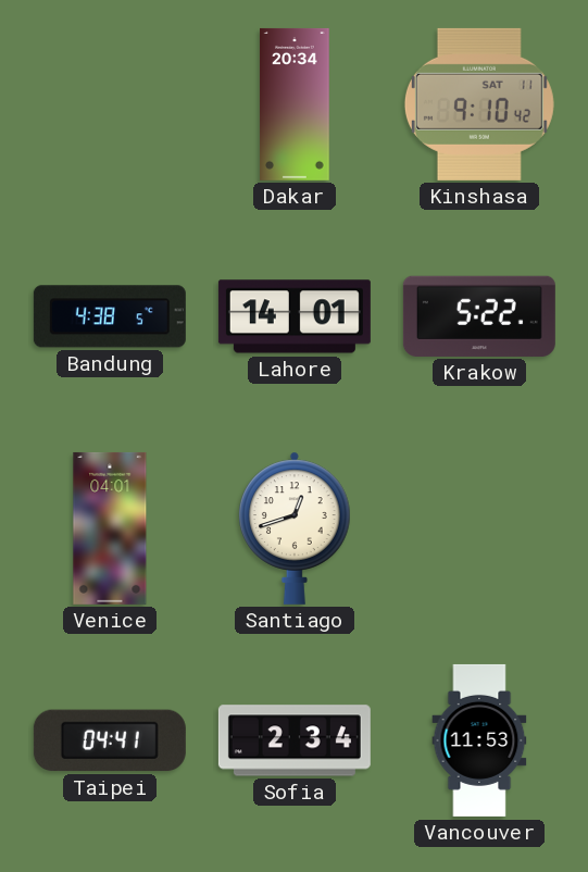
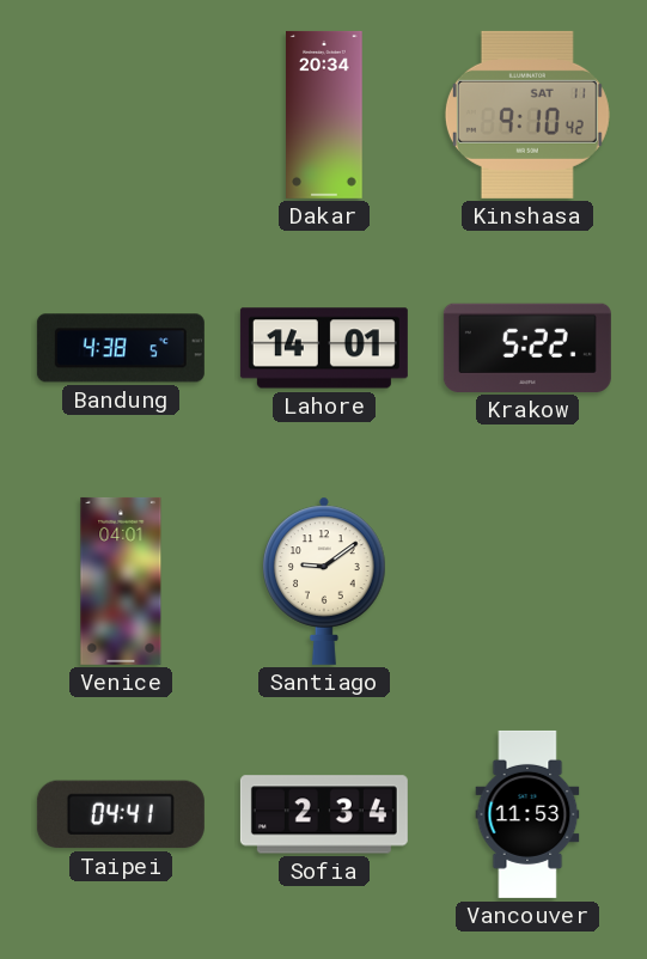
Santiago: 12:42 -> 9:09
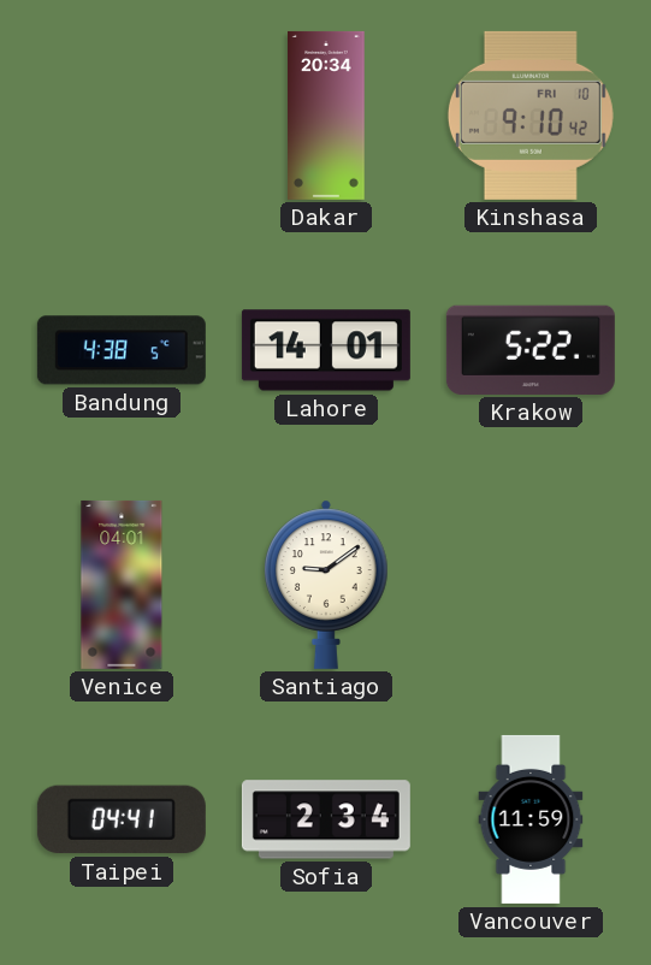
Kinshasa date: SAT 11 -> FRI 10
Vancouver: 11:53 -> 11:59
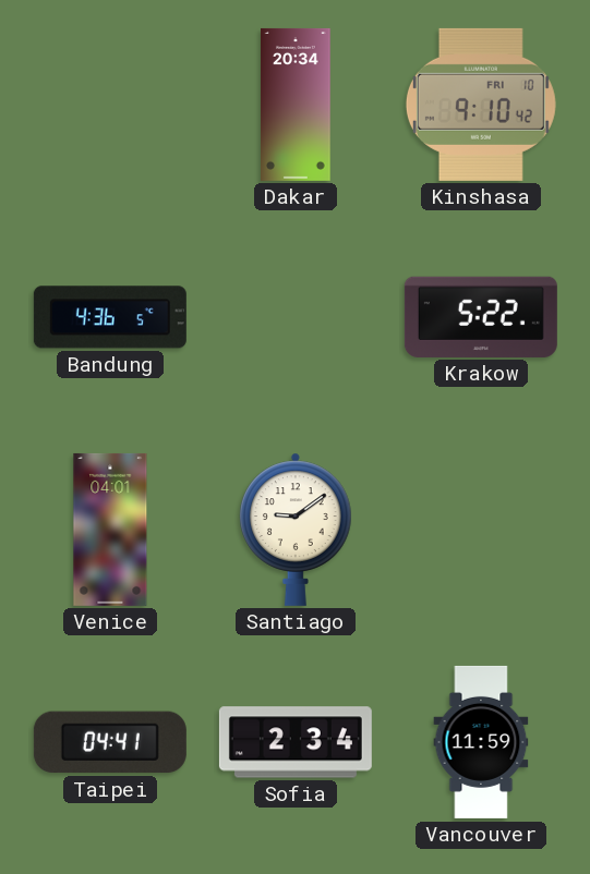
Bandung: 4:38 -> 4:36
Lahore: 14:01 -> none
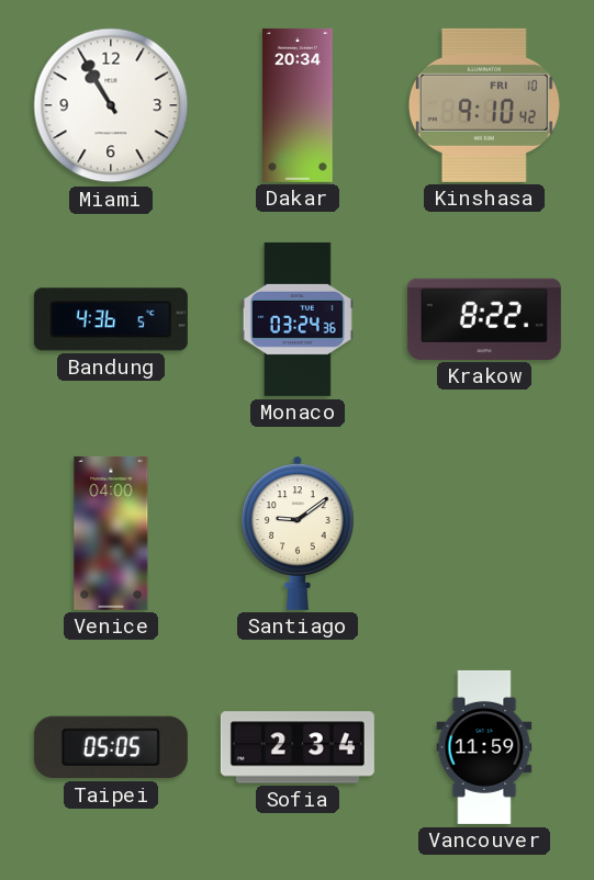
Miami: none -> 10:55
Monaco: none -> 03:24
Krakow: 5:22 -> 8:22
Venice: 04:01 -> 04:00
Taipei: 04:41 -> 05:05
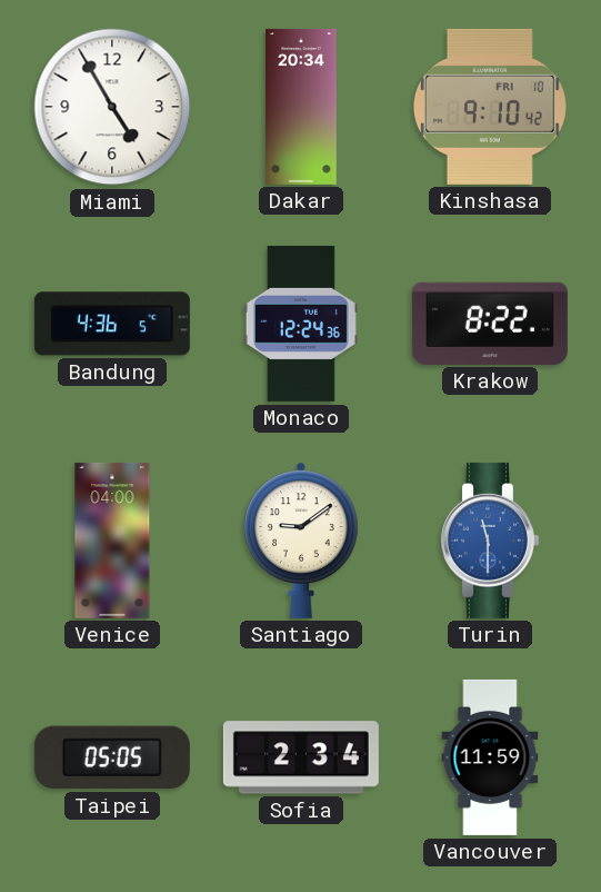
Miami: 10:55 -> 4:55
Monaco: 03:24 -> 12:24
Turin: none -> 11:30
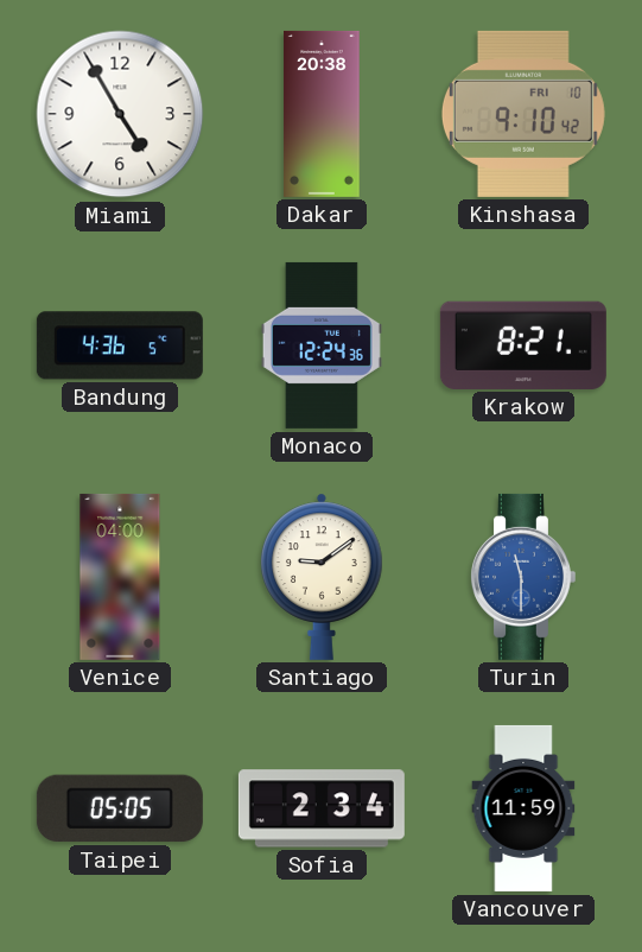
Dakar: 20:34 -> 20:38
Krakow: 8:22 -> 8:21
